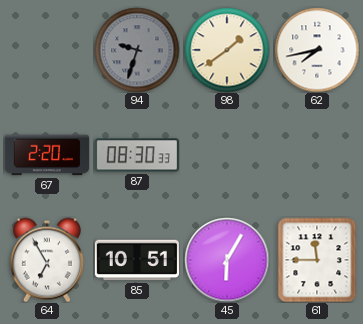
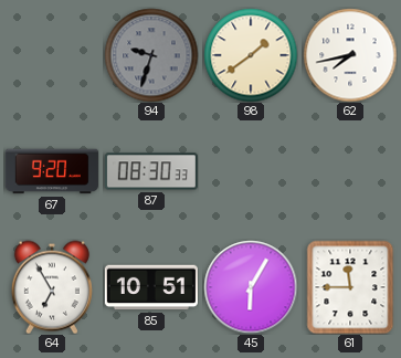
67: 2:20 -> 9:20
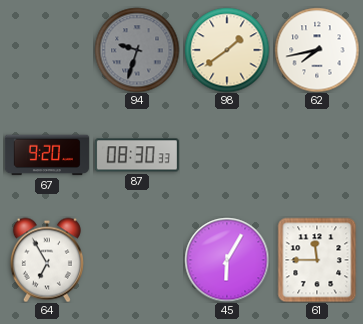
85: 10:51 -> none
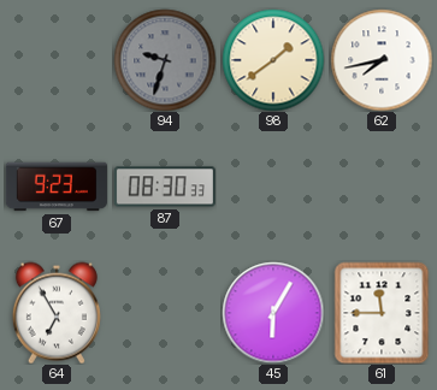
67: 9:20 -> 9:23
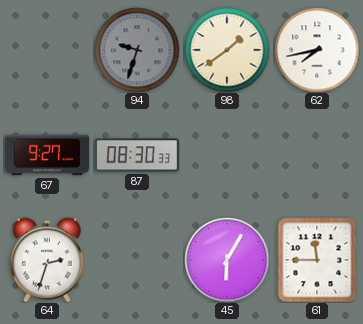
67: 9:23 -> 9:27
64: 6:55 -> 2:33
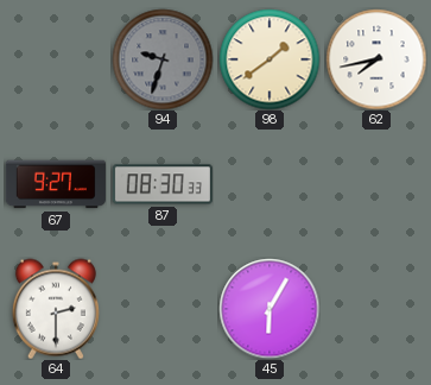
64: 2:33 -> 2:30
61: 11:45 -> none
